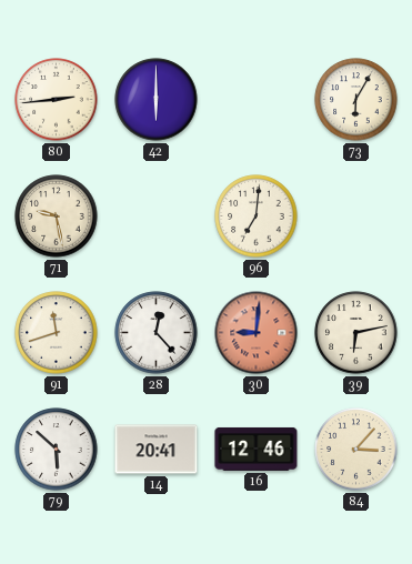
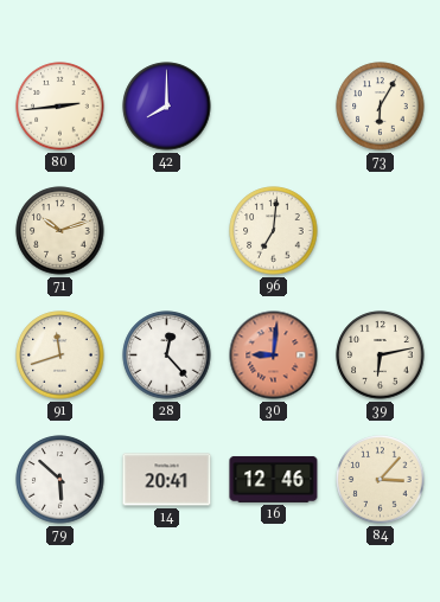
42: 6:00 -> 8:00
71: 9:28 -> 10:12
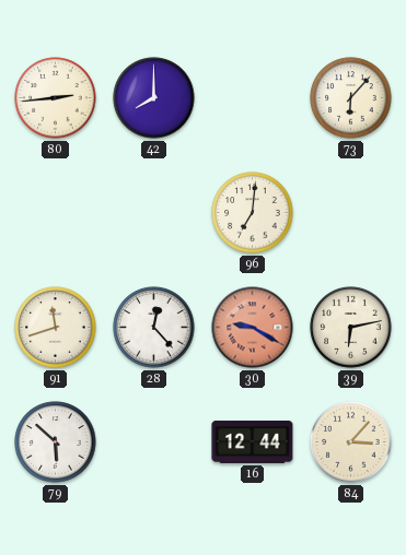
73: 6:05 -> 6:07
71: 10:12 -> none
30: 9:01 -> 9:20
14: 20:41 -> none
16: 12:46 -> 12:44
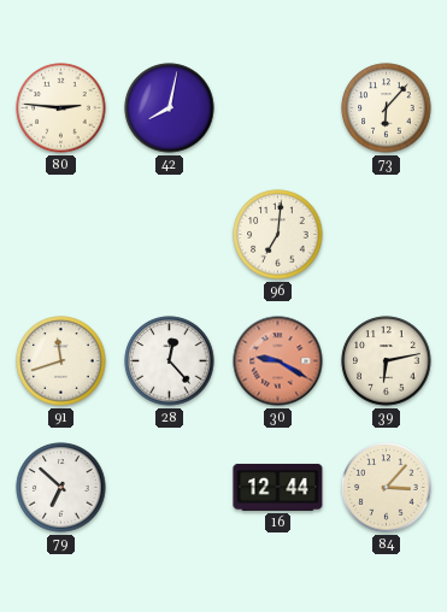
80: 2:44 -> 2:46
42: 8:00 -> 8:02
79: 5:52 -> 6:52
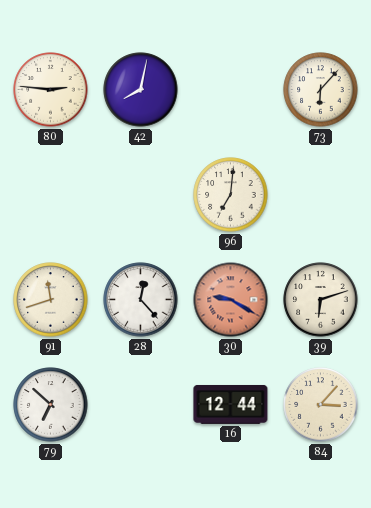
39: 6:13 -> 6:12
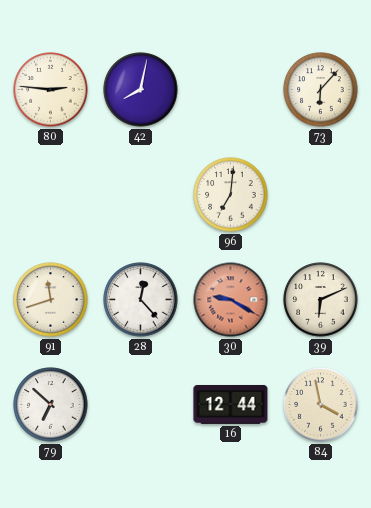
39: 6:12 -> 6:11
84: 3:07 -> 3:58
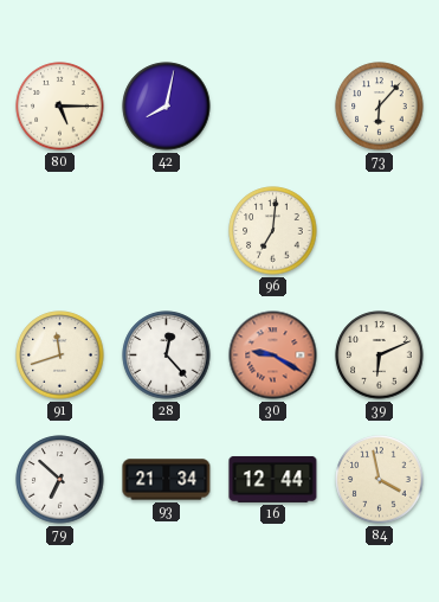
80: 2:46 -> 5:15
93: none -> 21:34
